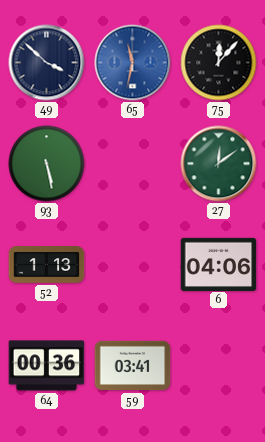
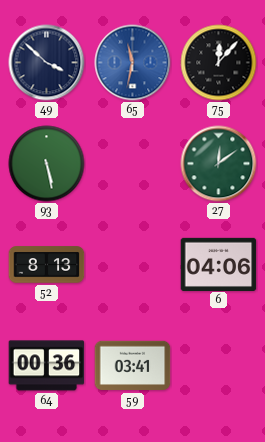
52: 1:13 -> 8:13
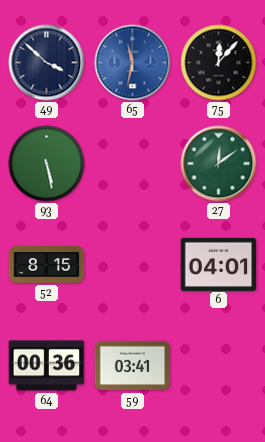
52: 8:13 -> 8:15
6: 04:06 -> 04:01
